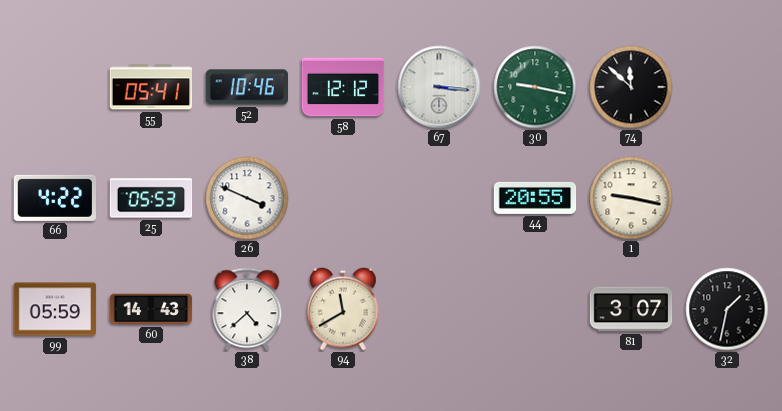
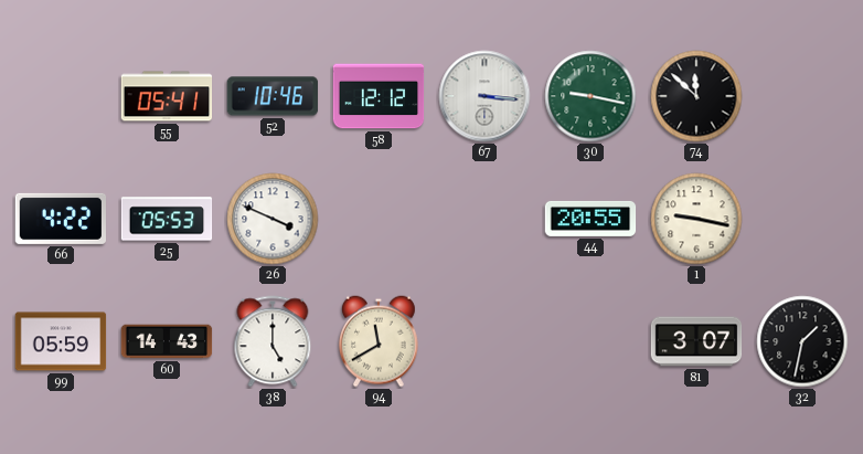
38: 4:38 -> 5:00
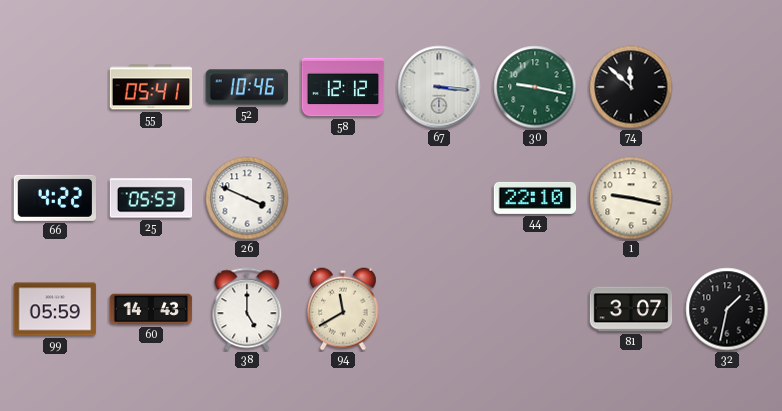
44: 20:55 -> 22:10
